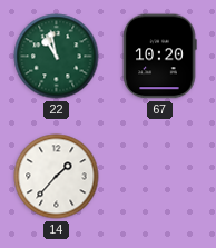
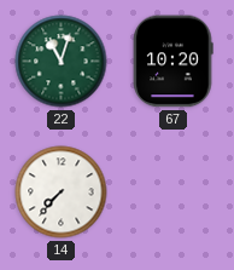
22: 10:58 -> 11:03
14: 1:37 -> 7:37
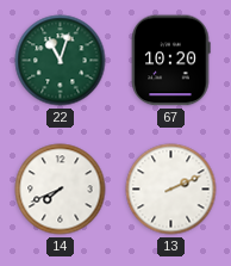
14: 7:37 -> 7:41
13: none -> 2:11
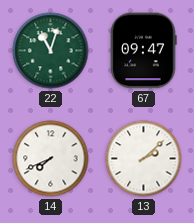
67: 10:20 -> 09:47
13: 2:11 -> 2:08
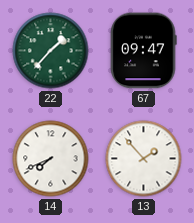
22: 11:03 -> 1:37
13: 2:08 -> 1:53
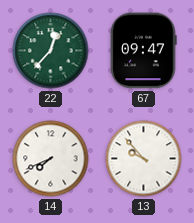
22: 1:37 -> 12:37
13: 1:53 -> 9:53
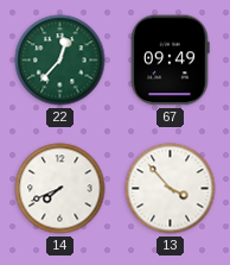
67: 09:47 -> 09:49
13: 9:53 -> 3:53
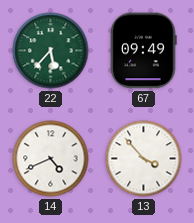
22: 12:37 -> 5:37
14: 7:41 -> 4:41
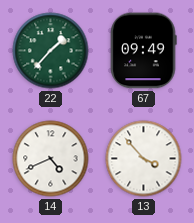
22: 5:37 -> 1:37
